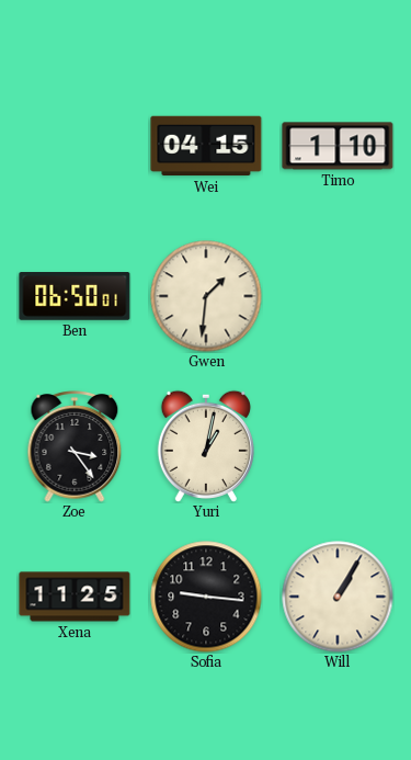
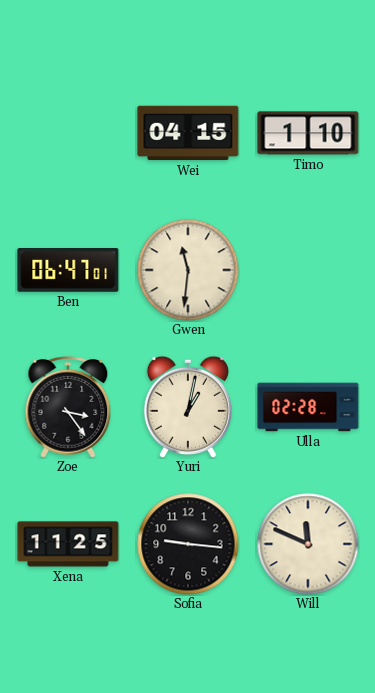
Ben: 06:50 -> 06:47
Gwen: 1:31 -> 11:31
Ulla: none -> 02:28
Will: 1:05 -> 11:49
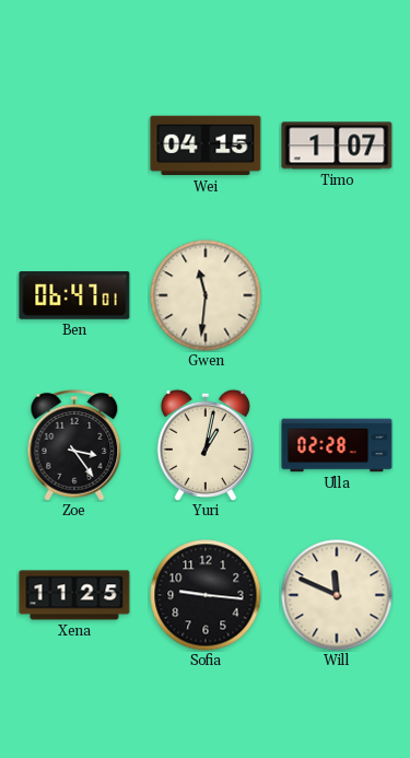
Timo: 1:10 -> 1:07
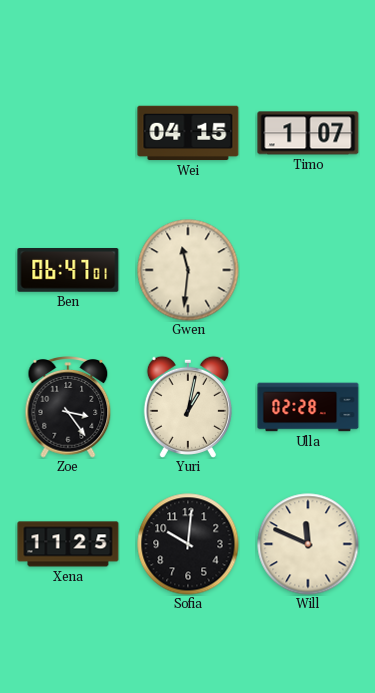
Sofia: 9:16 -> 10:01
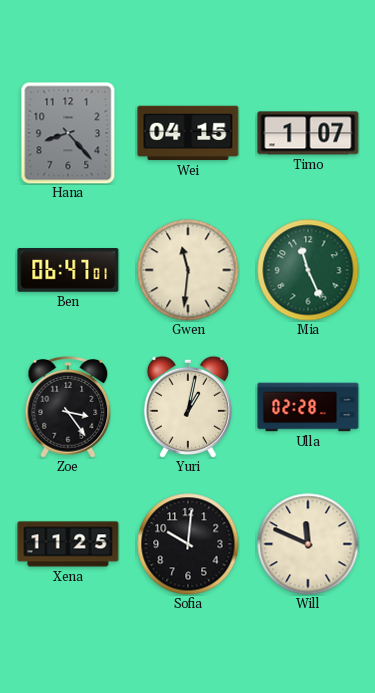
Hana: none -> 8:23
Mia: none -> 11:26
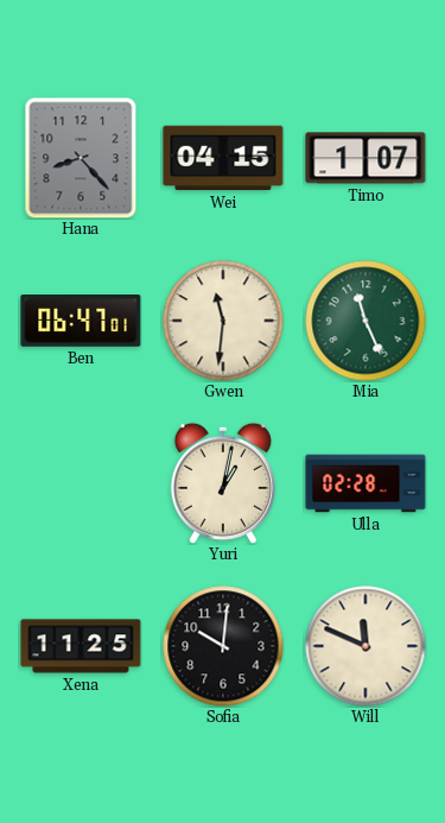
Zoe: 3:24 -> none
